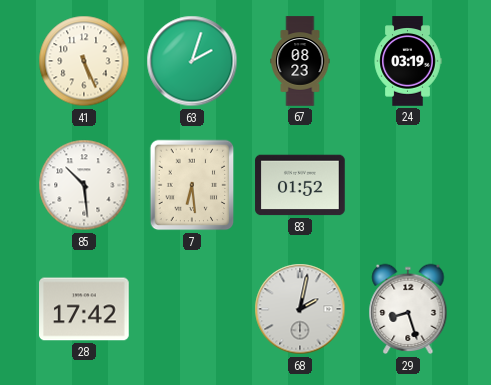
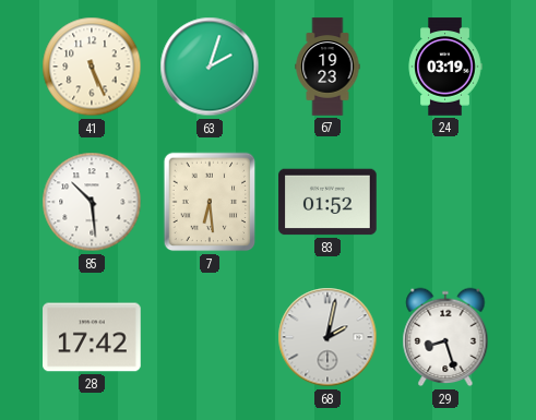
67: 08:23 -> 19:23
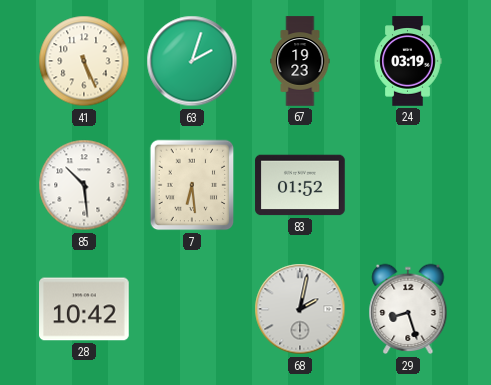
28: 17:42 -> 10:42
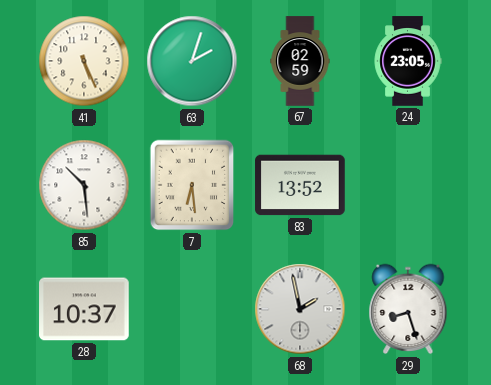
67: 19:23 -> 02:59
24: 03:19 -> 23:05
83: 01:52 -> 13:52
28: 10:42 -> 10:37
68: 2:02 -> 1:58
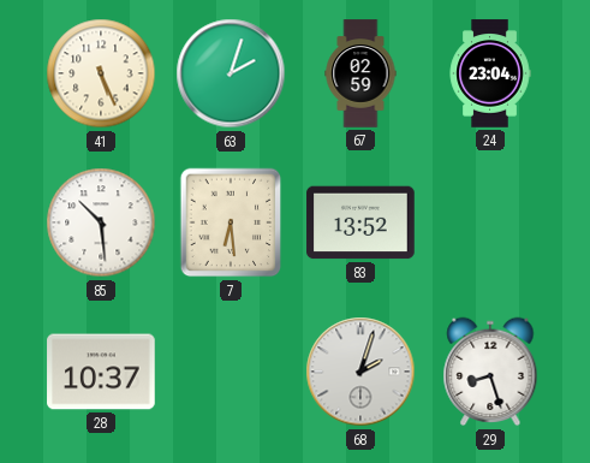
24: 23:05 -> 23:04
68: 1:58 -> 2:03
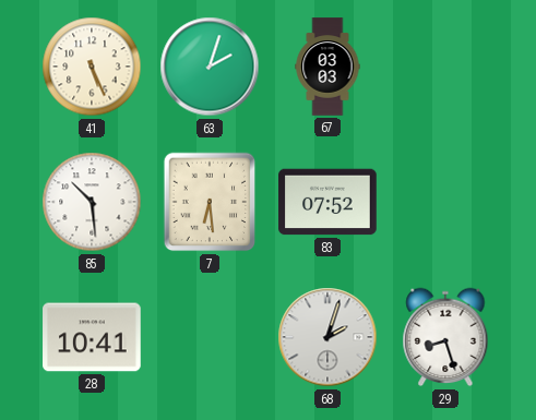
67: 02:59 -> 03:03
24: 23:04 -> none
83: 13:52 -> 07:52
28: 10:37 -> 10:41
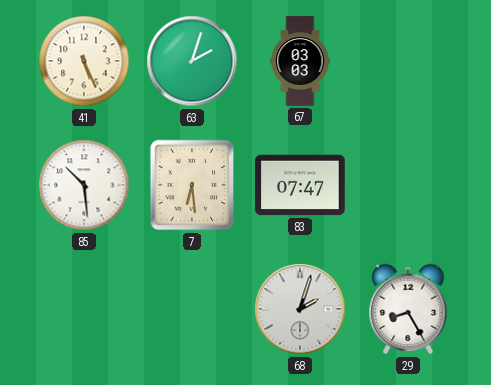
83: 07:52 -> 07:47
28: 10:41 -> none
29: 8:27 -> 8:25
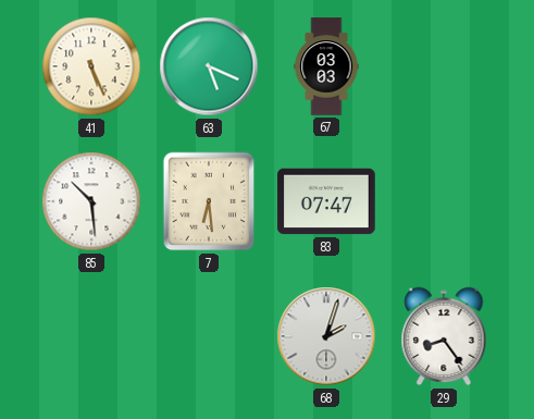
63: 2:03 -> 5:19
29: 8:25 -> 8:24
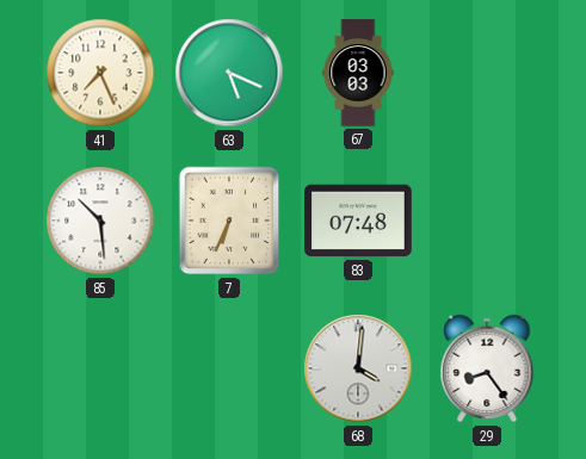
41: 5:26 -> 7:26
7: 6:29 -> 6:34
83: 07:47 -> 07:48
68: 2:03 -> 4:01
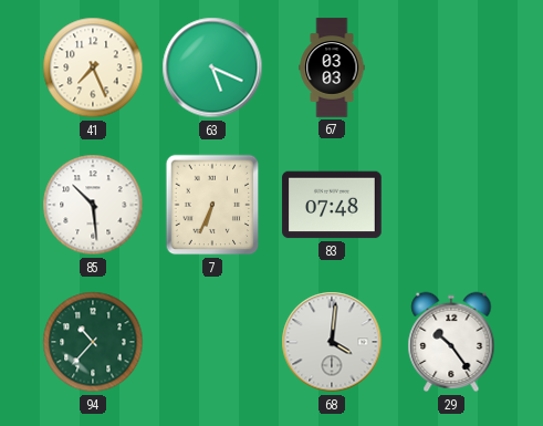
94: none -> 10:37
29: 8:24 -> 10:24
